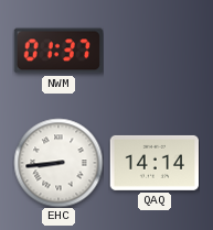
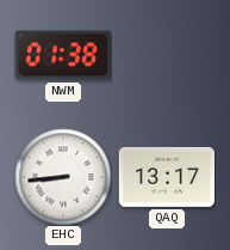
NWM: 01:37 -> 01:38
QAQ: 14:14 -> 13:17
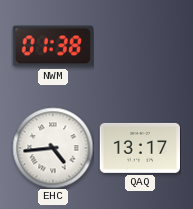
EHC: 8:44 -> 4:44
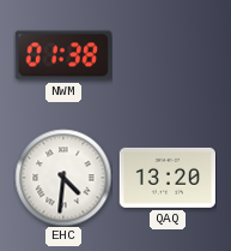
EHC: 4:44 -> 4:31
QAQ: 13:17 -> 13:20
